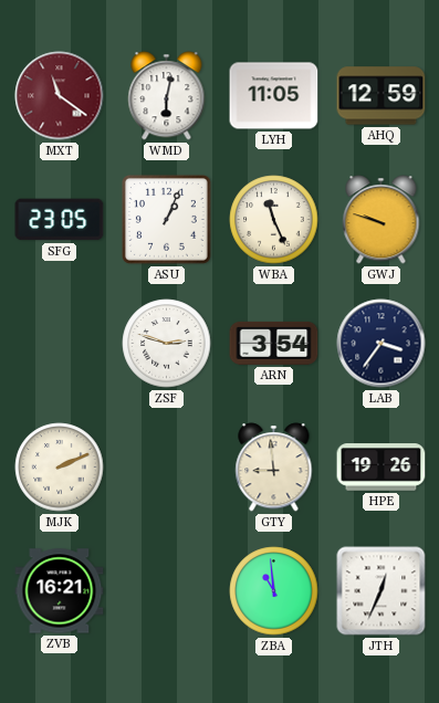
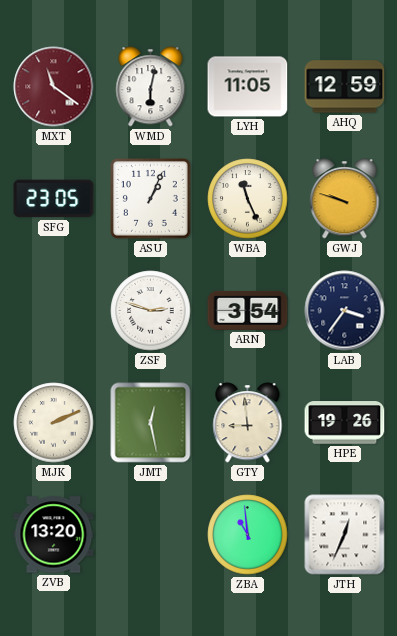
JMT: none -> 12:28
ZVB: 16:21 -> 13:20
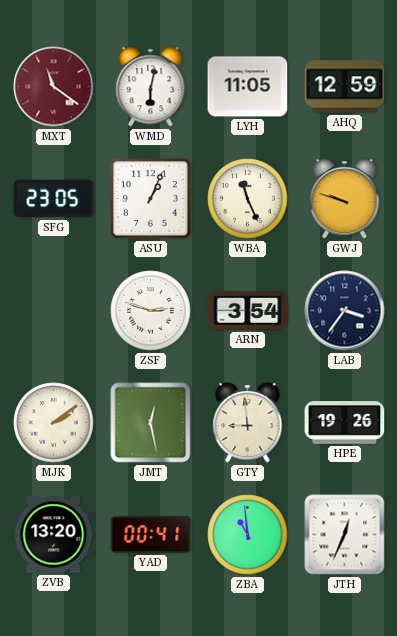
MJK: 2:11 -> 2:09
YAD: none -> 00:41
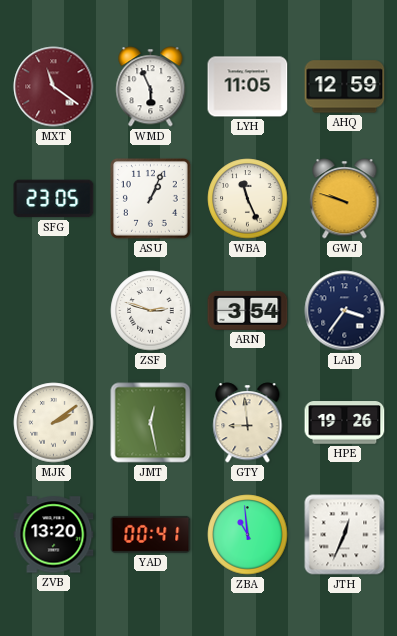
WMD: 6:02 -> 5:56
